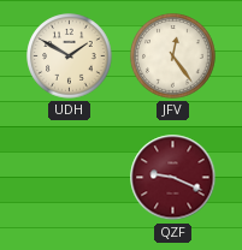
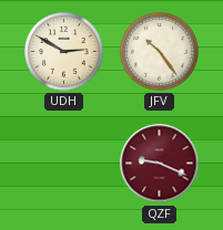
UDH: 1:50 -> 2:50
JFV: 12:24 -> 10:24
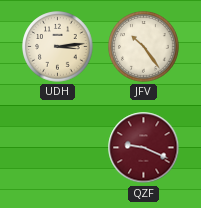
UDH: 2:50 -> 3:14
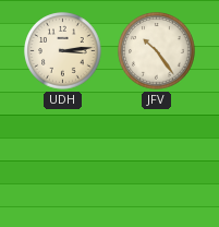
QZF: 9:19 -> none
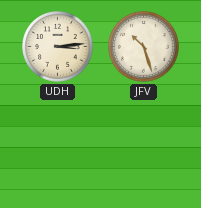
JFV: 10:24 -> 10:27
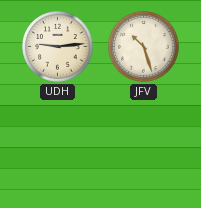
UDH: 3:14 -> 9:14
